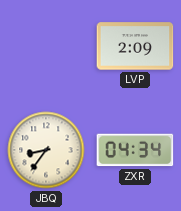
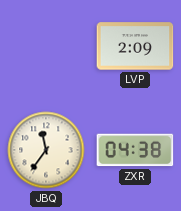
JBQ: 8:36 -> 11:36
ZXR: 04:34 -> 04:38
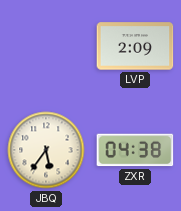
JBQ: 11:36 -> 5:36
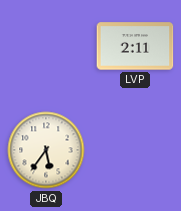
LVP: 2:09 -> 2:11
ZXR: 04:38 -> none
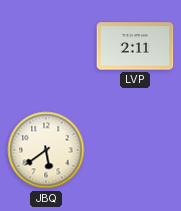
JBQ: 5:36 -> 5:39
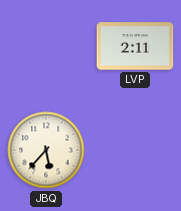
JBQ: 5:39 -> 5:37
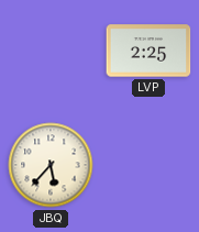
LVP: 2:11 -> 2:25
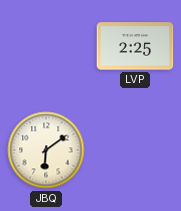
JBQ: 5:37 -> 6:09
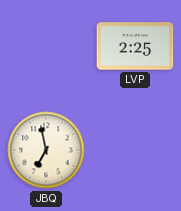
JBQ: 6:09 -> 6:58
